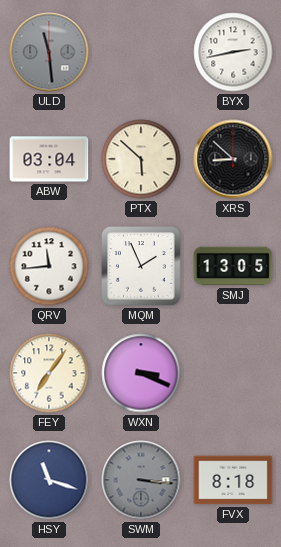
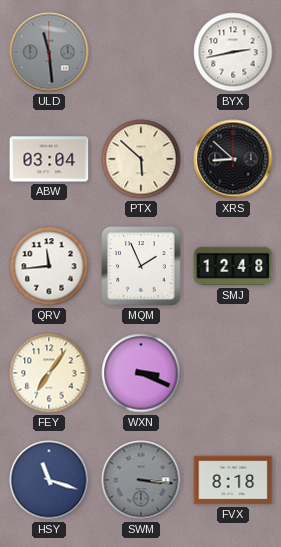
SMJ: 13:05 -> 12:48
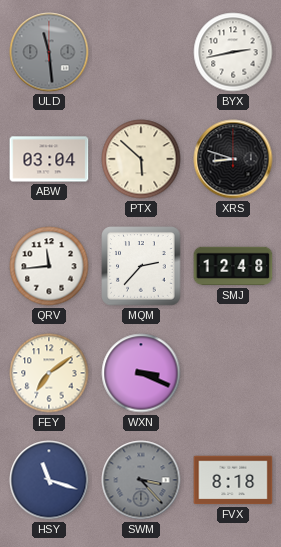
XRS: 8:52 -> 8:48
MQM: 1:56 -> 2:37
FEY: 7:06 -> 7:09
SWM: 3:16 -> 3:23
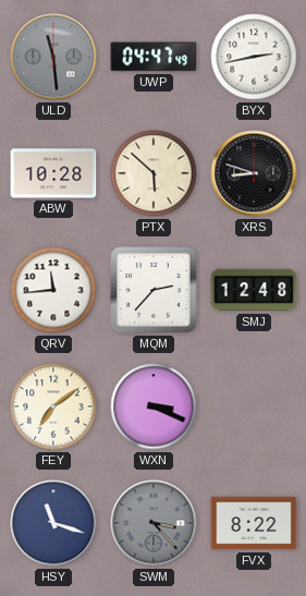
UWP: none -> 04:47
ABW: 03:04 -> 10:28
FVX: 8:18 -> 8:22
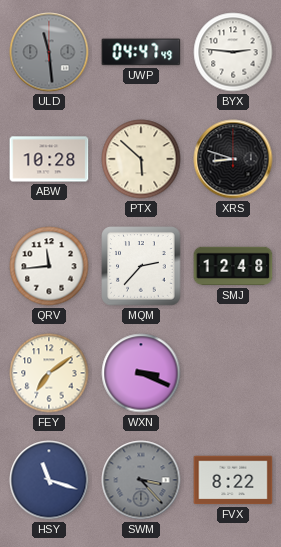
BYX: 2:43 -> 2:46
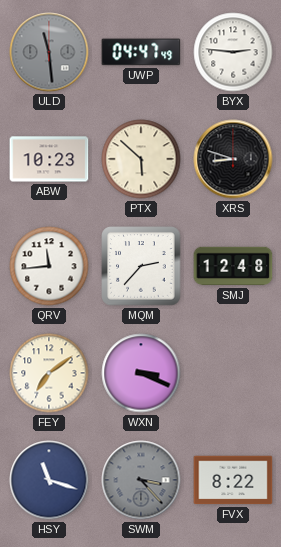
ABW: 10:28 -> 10:23
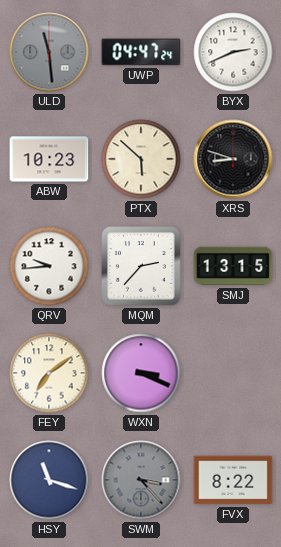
UWP: 04:47:49 -> 04:47:24
BYX: 2:46 -> 2:41
QRV: 11:44 -> 9:44
SMJ: 12:48 -> 13:15
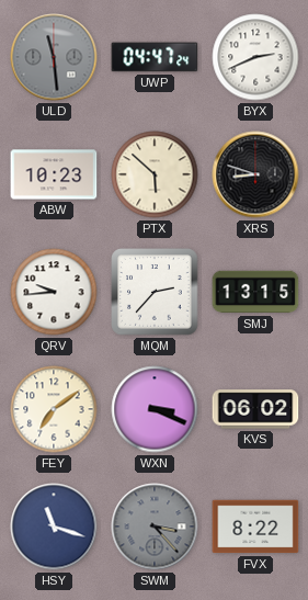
KVS: none -> 06:02
